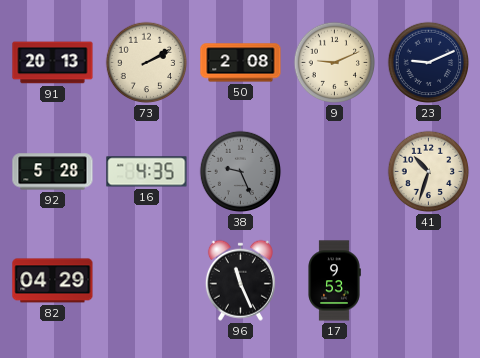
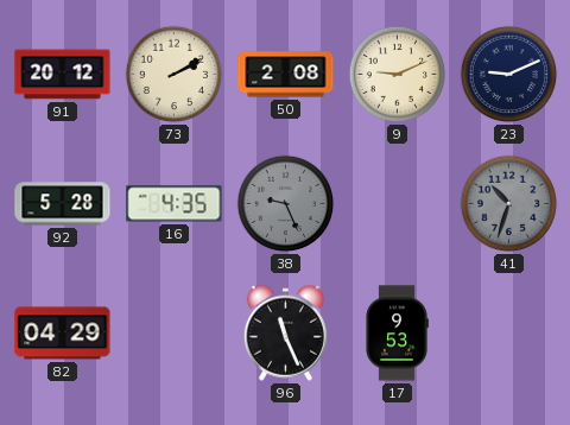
91: 20:13 -> 20:12
41 dial: cream -> grey
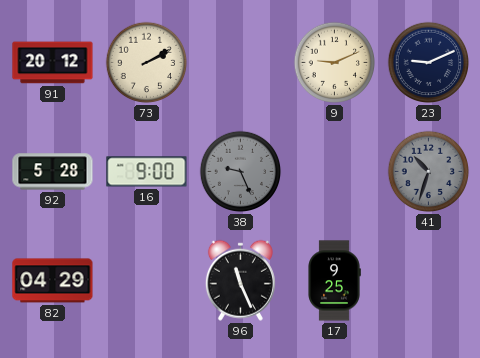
50: 2:08 -> none
16: 4:35 -> 9:00
17: 9:53 -> 9:25
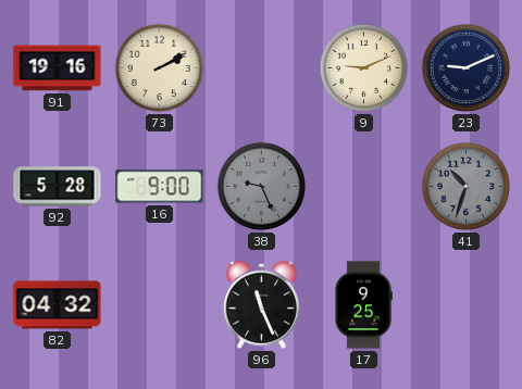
91: 20:12 -> 19:16
82: 04:29 -> 04:32
